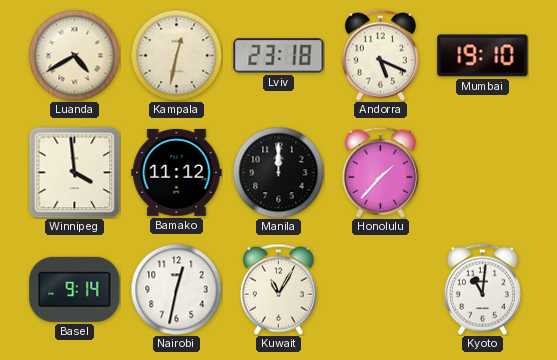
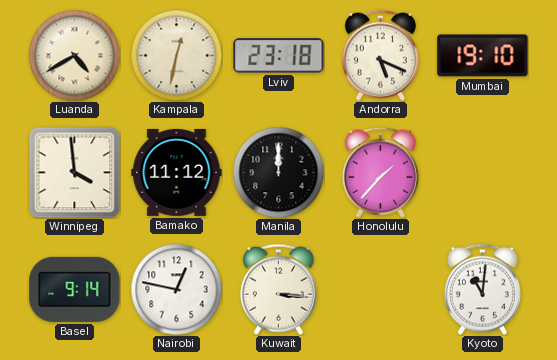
Nairobi: 12:32 -> 12:47
Kuwait: 11:05 -> 3:16
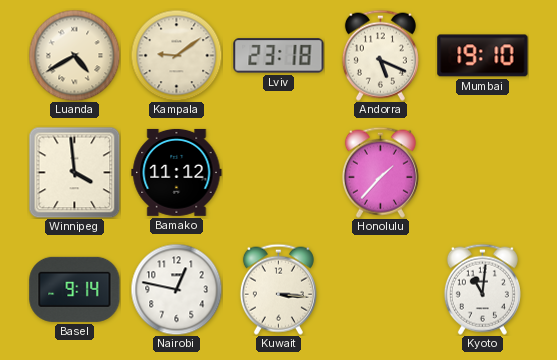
Kampala: 12:32 -> 9:09
Manila: 12:00 -> none
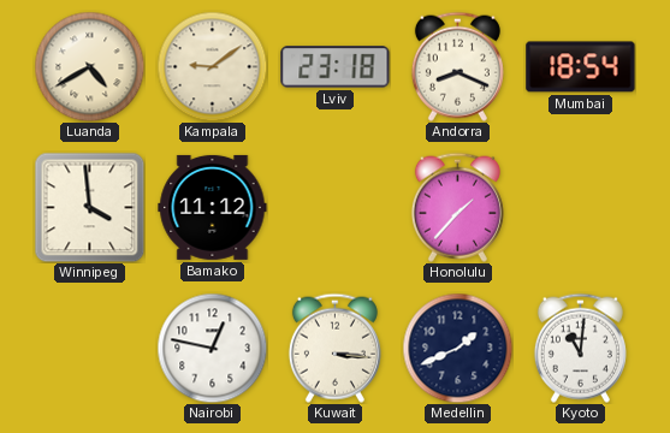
Andorra: 5:19 -> 8:19
Mumbai: 19:10 -> 18:54
Basel: 9:14 -> none
Medellin: none -> 1:41
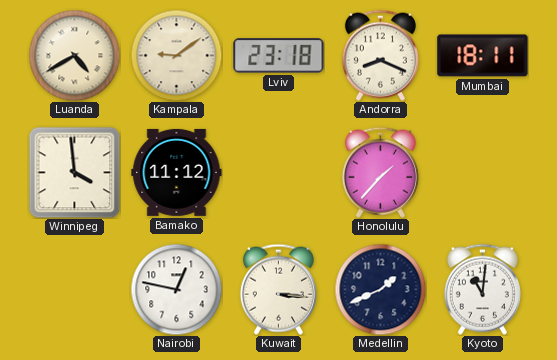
Mumbai: 18:54 -> 18:11
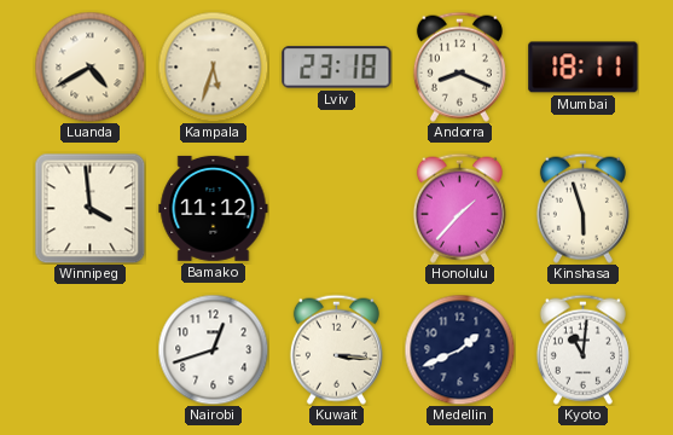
Kampala: 9:09 -> 5:33
Kinshasa: none -> 5:57
Nairobi: 12:47 -> 12:42
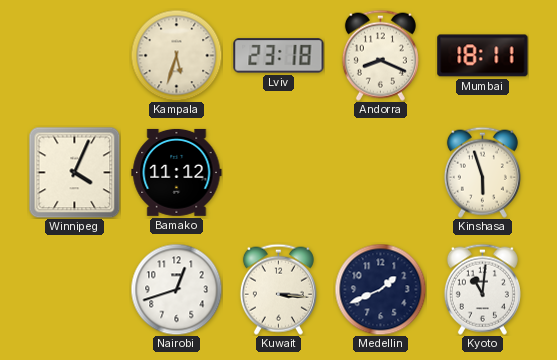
Luanda: 4:40 -> none
Winnipeg: 3:59 -> 4:04
Honolulu: 1:37 -> none
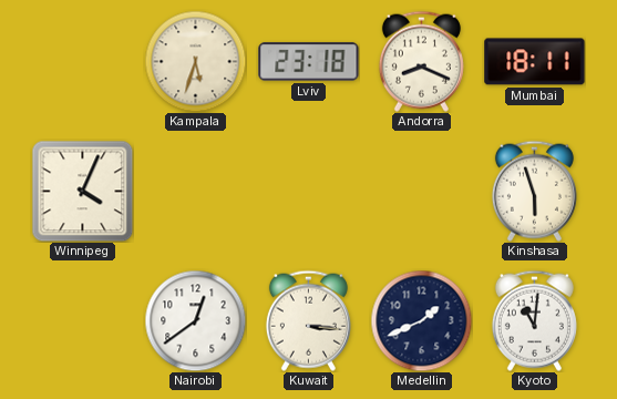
Bamako: 11:12 -> none
Nairobi: 12:42 -> 12:39
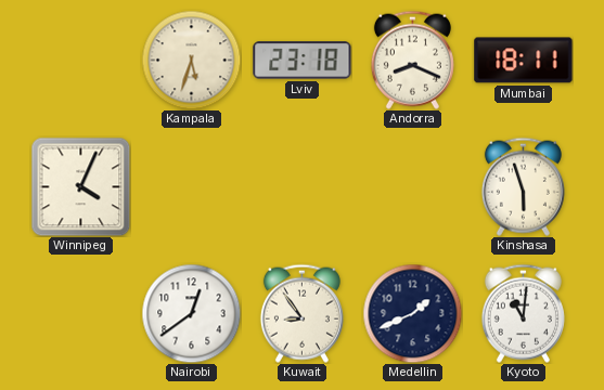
Kuwait: 3:16 -> 8:54
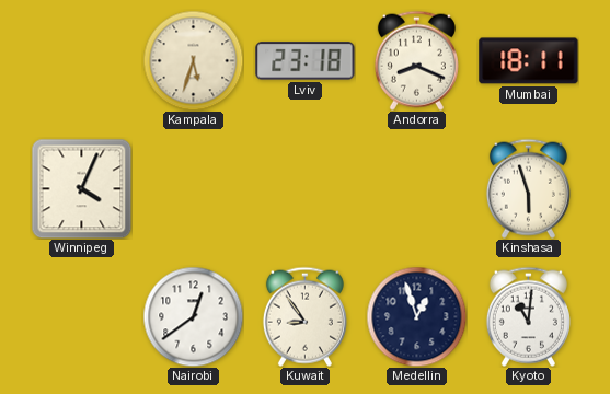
Medellin: 1:41 -> 12:57
